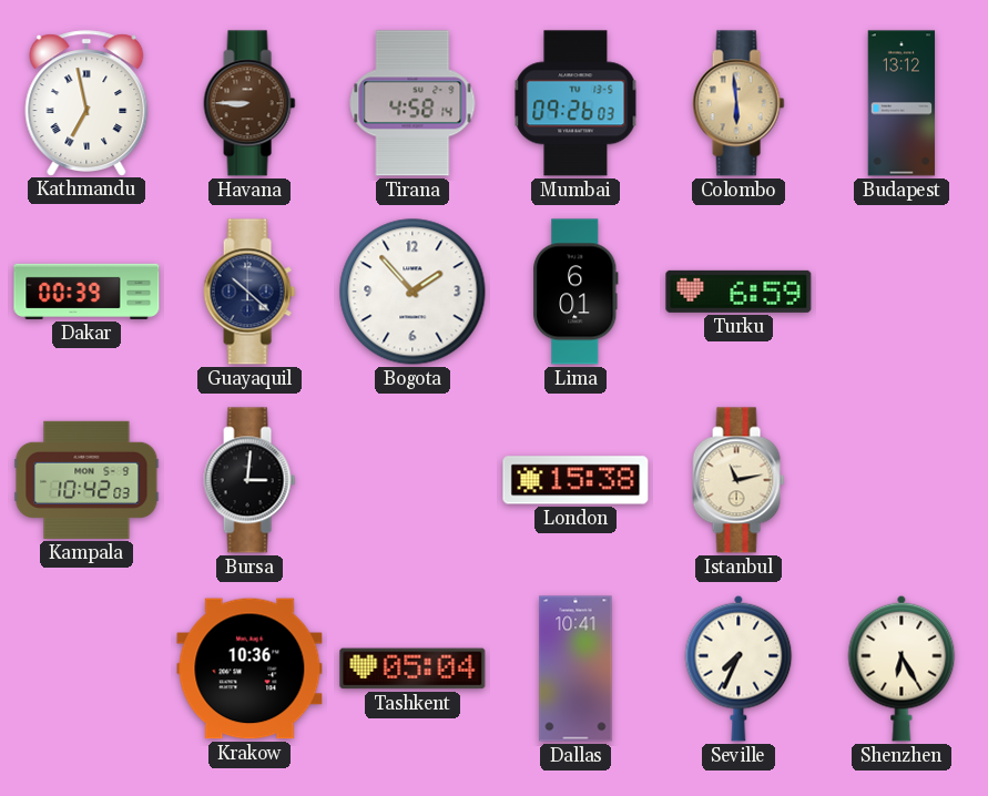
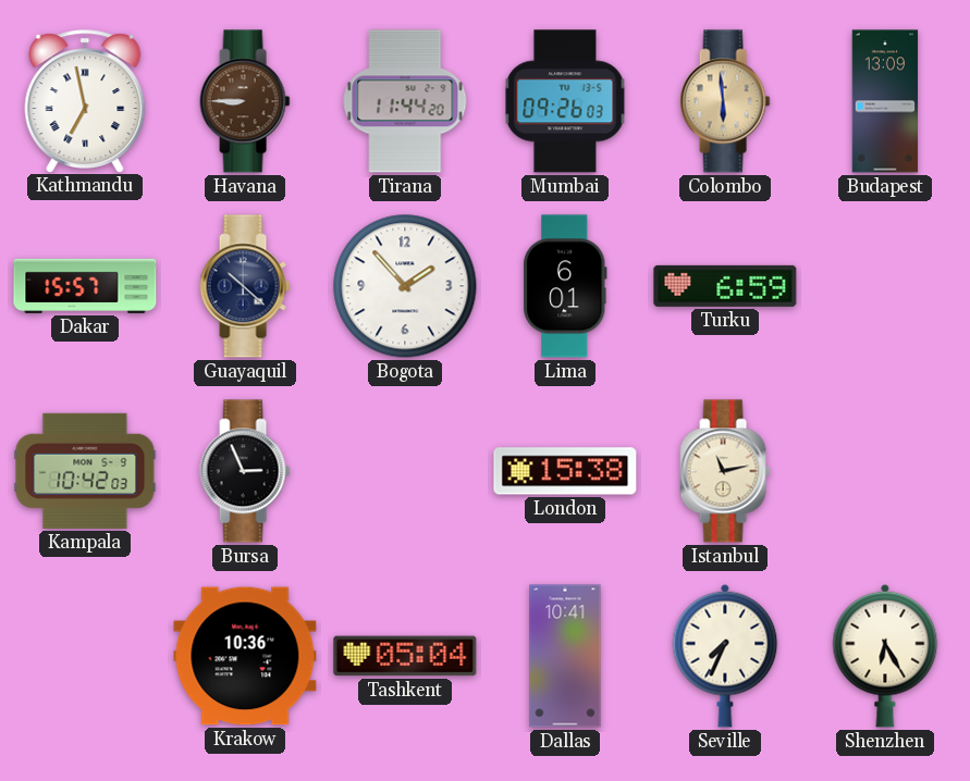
Tirana: 4:58 -> 11:44
Budapest: 13:12 -> 13:09
Dakar: 00:39 -> 15:57
Bursa: 3:01 -> 2:56
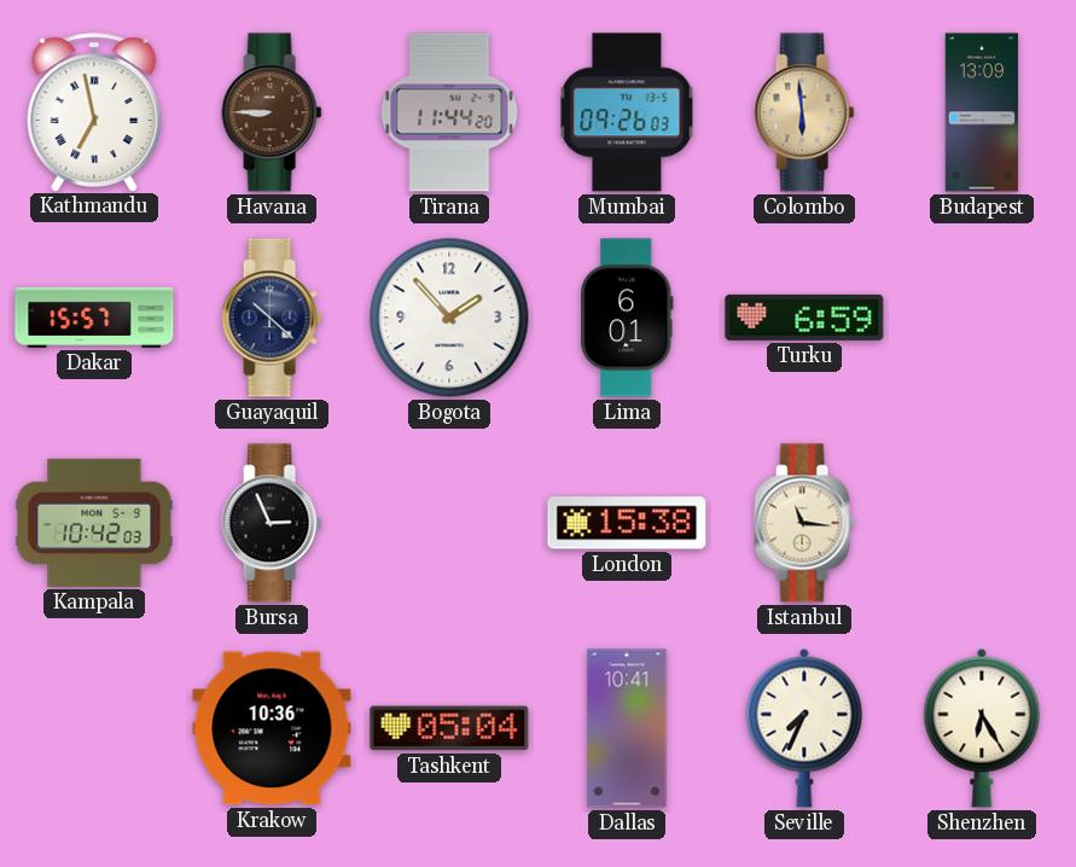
Istanbul: 11:13 -> 11:16
